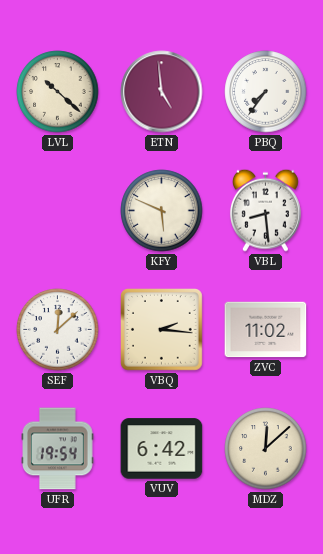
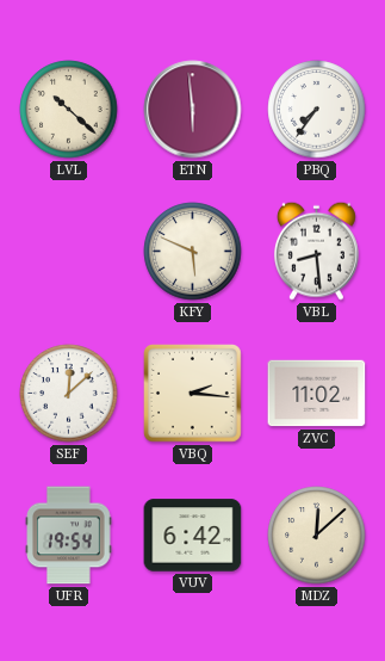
ETN: 4:59 -> 5:59
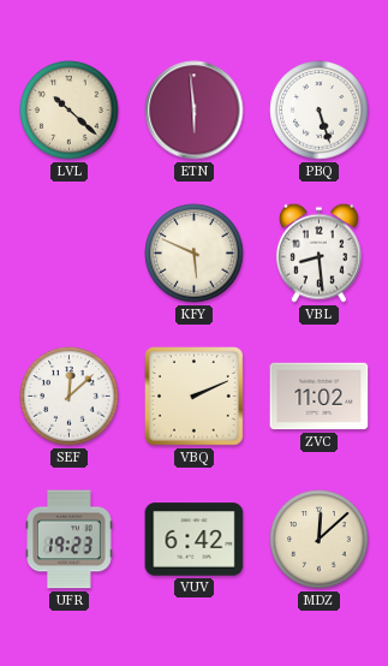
PBQ: 7:36 -> 5:27
VBQ: 2:16 -> 2:11
UFR: 19:54 -> 19:23
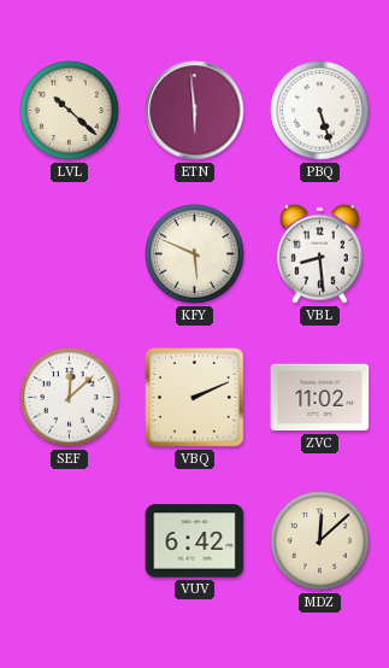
UFR: 19:23 -> none
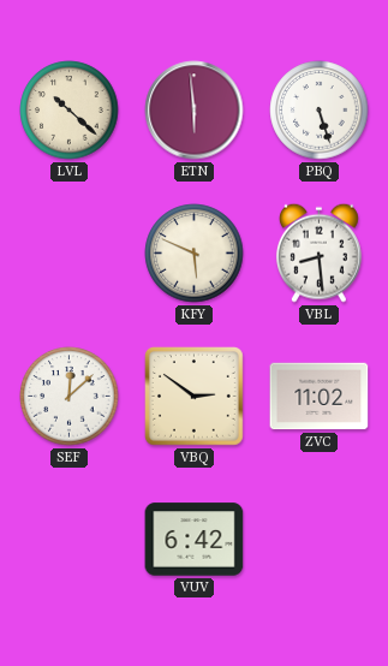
VBQ: 2:11 -> 2:51
MDZ: 12:08 -> none
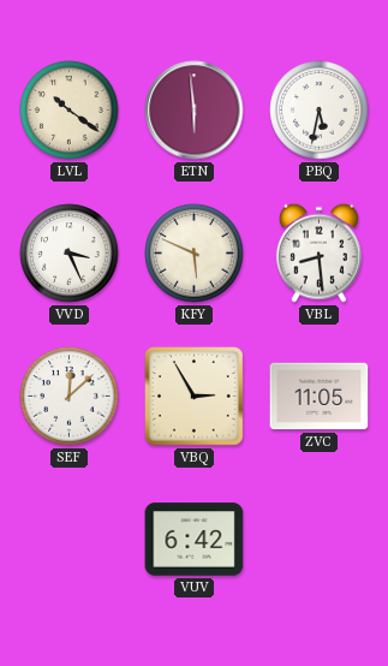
LVL: 10:22 -> 10:21
PBQ: 5:27 -> 5:32
VVD: none -> 3:26
VBQ: 2:51 -> 2:55
ZVC: 11:02 -> 11:05
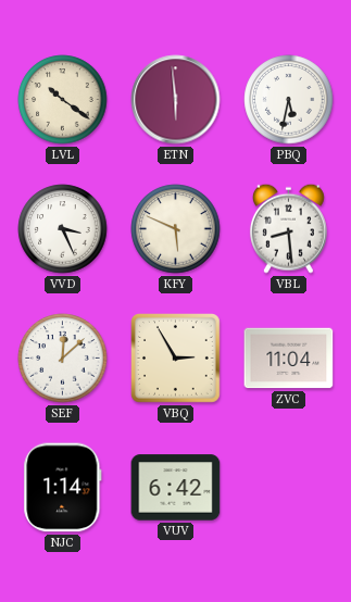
ZVC: 11:05 -> 11:04
NJC: none -> 1:14
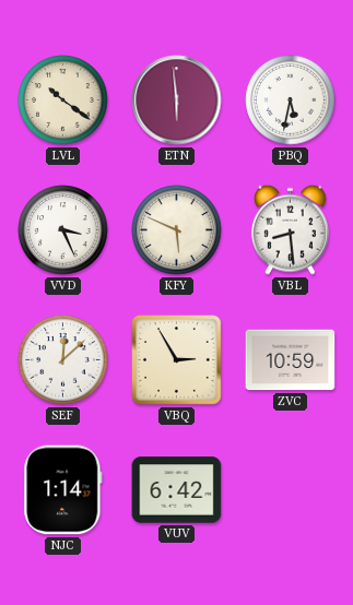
ZVC: 11:04 -> 10:59
